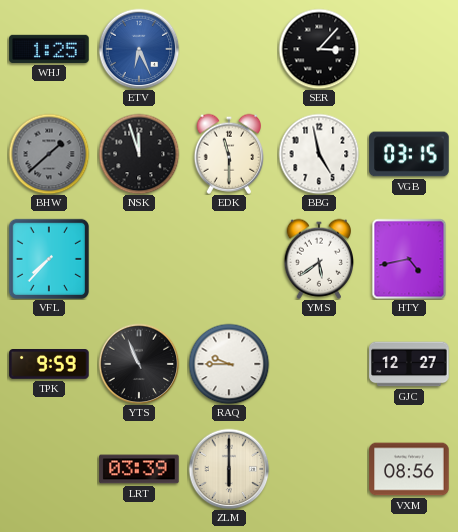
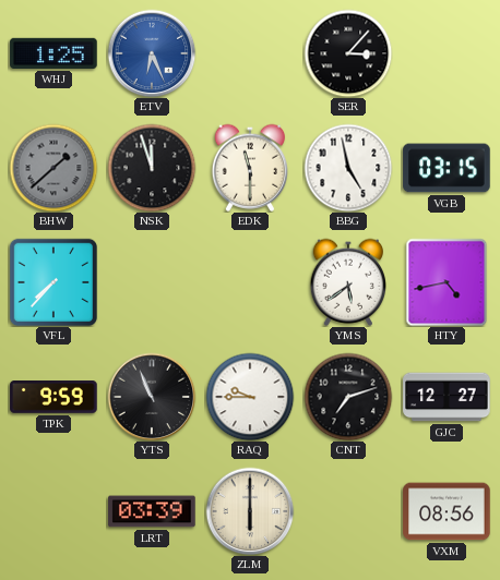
CNT: none -> 7:12
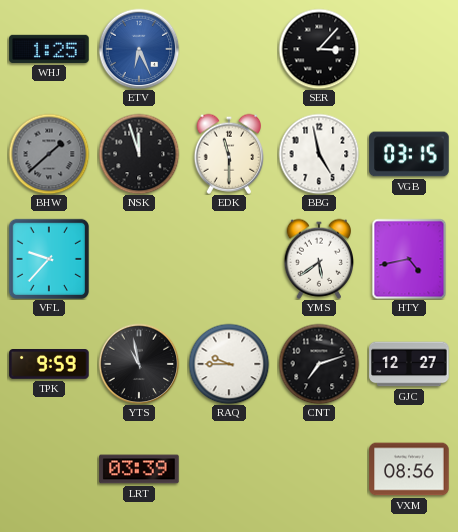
VFL: 7:37 -> 9:37
YTS: 10:56 -> 10:58
ZLM: 6:00 -> none
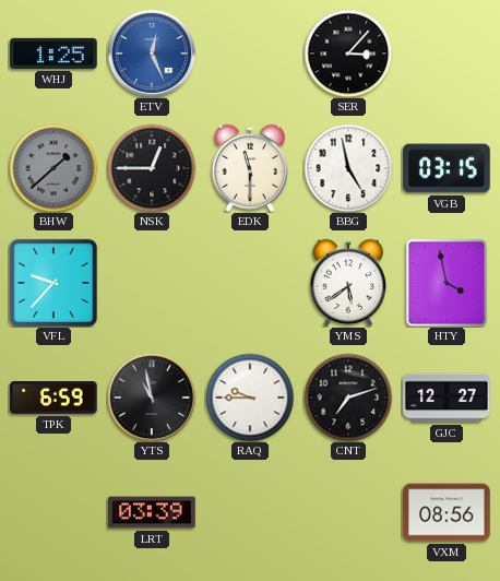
ETV: 6:26 -> 12:26
NSK: 11:57 -> 12:45
HTY: 4:43 -> 3:58
TPK: 9:59 -> 6:59
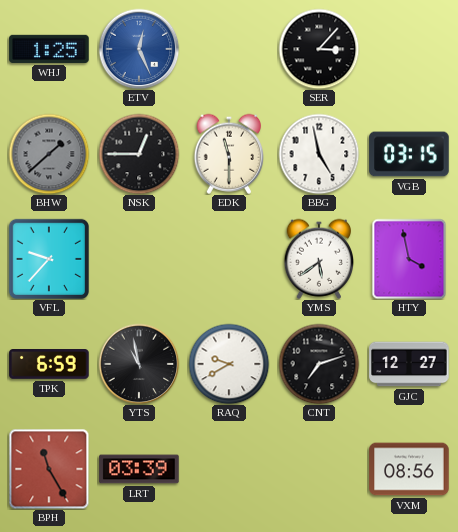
RAQ: 9:45 -> 9:40
BPH: none -> 11:25
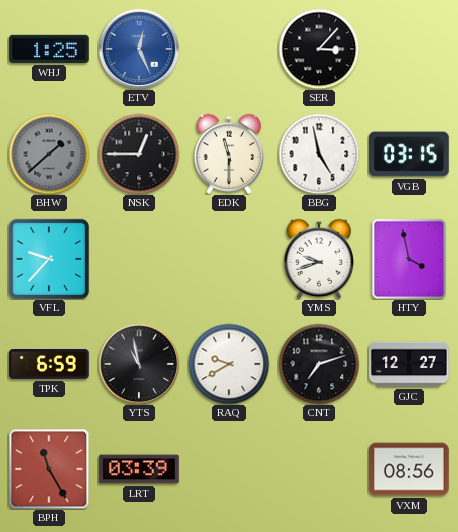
YMS: 5:39 -> 9:42
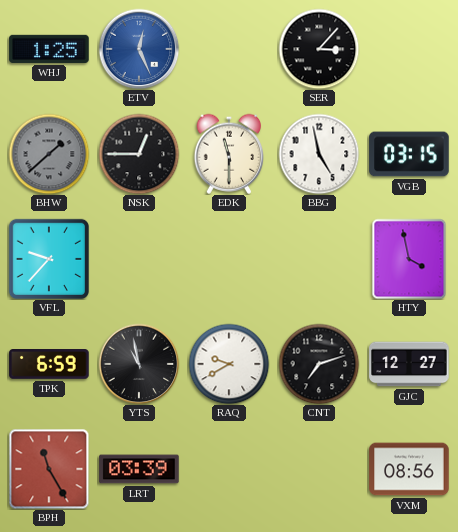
YMS: 9:42 -> none
